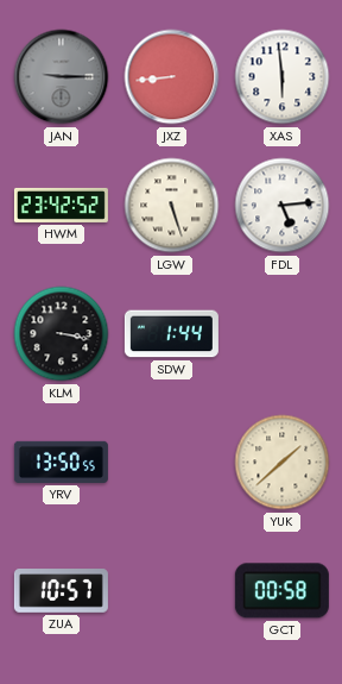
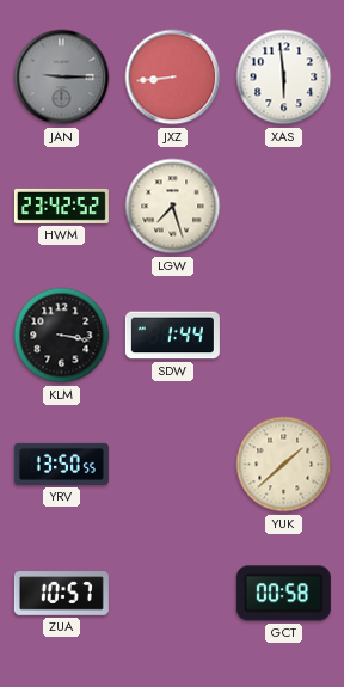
LGW: 5:27 -> 7:27
FDL: 5:14 -> none
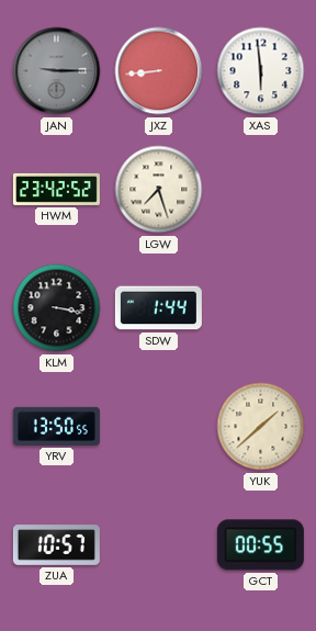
GCT: 00:58 -> 00:55
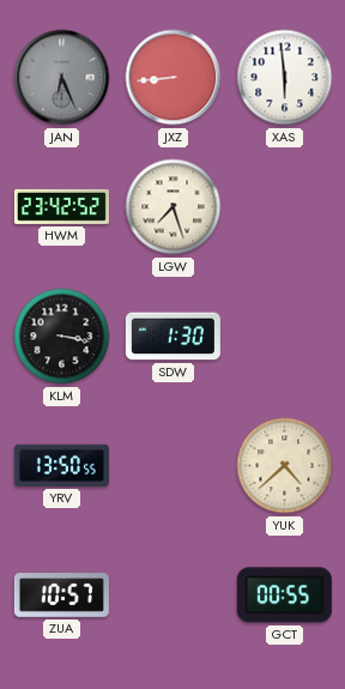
JAN: 9:15 -> 6:26
SDW: 1:44 -> 1:30
YUK: 1:38 -> 4:38
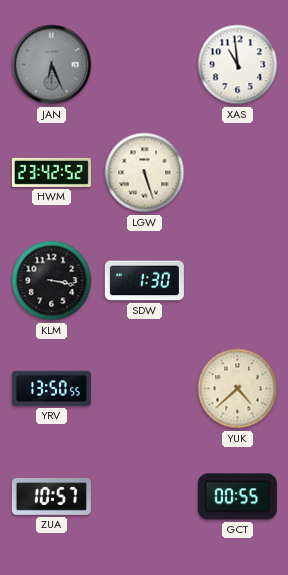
JXZ: 8:44 -> none
XAS: 5:59 -> 10:59
LGW: 7:27 -> 5:27
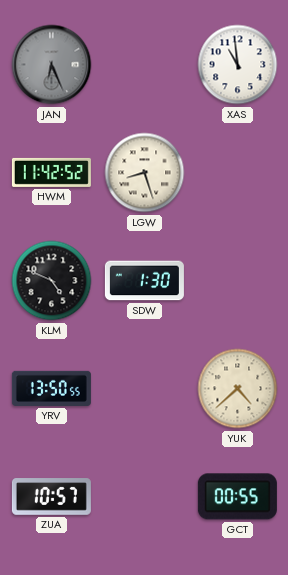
HWM: 23:42 -> 11:42
LGW: 5:27 -> 8:27
KLM: 3:17 -> 4:49
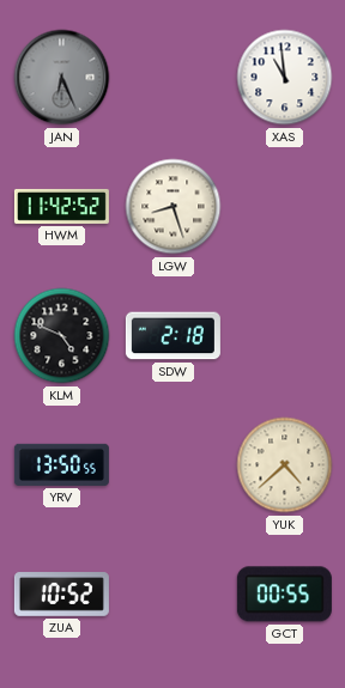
SDW: 1:30 -> 2:18
ZUA: 10:57 -> 10:52
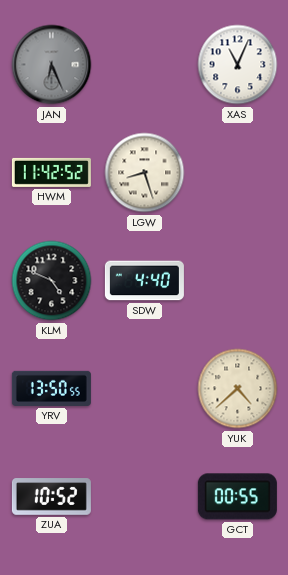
XAS: 10:59 -> 11:04
SDW: 2:18 -> 4:40
